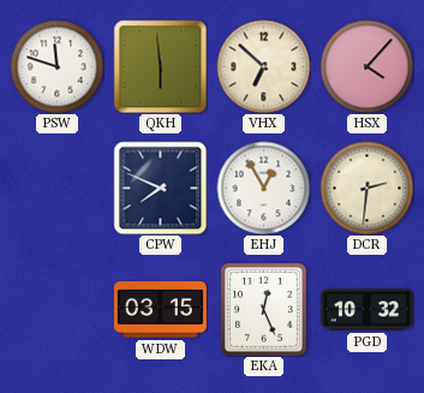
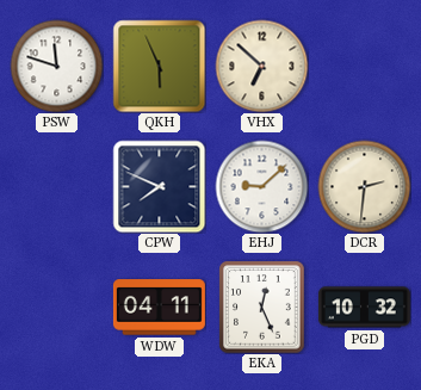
QKH: 5:59 -> 5:56
HSX: 4:07 -> none
EHJ: 12:55 -> 9:08
WDW: 03:15 -> 04:11
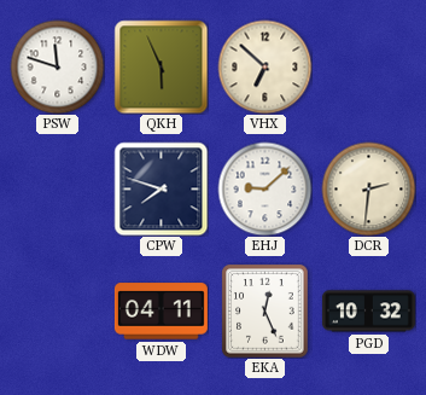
CPW: 7:49 -> 7:48
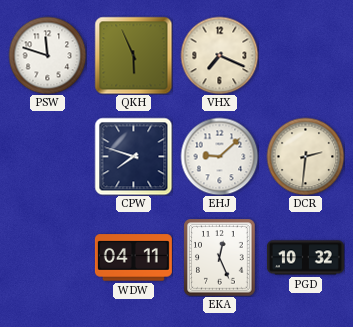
VHX: 6:52 -> 7:19
